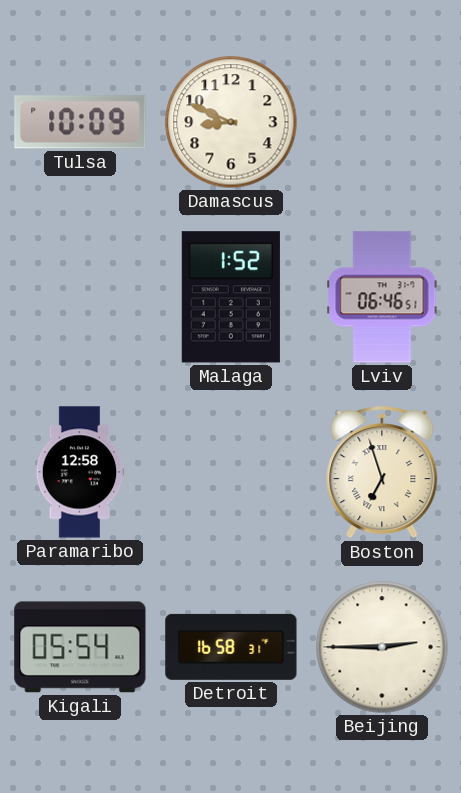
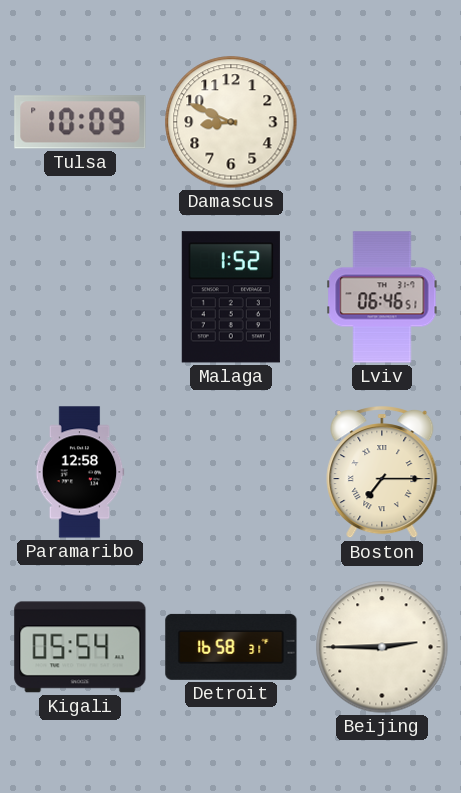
Boston: 6:57 -> 7:15
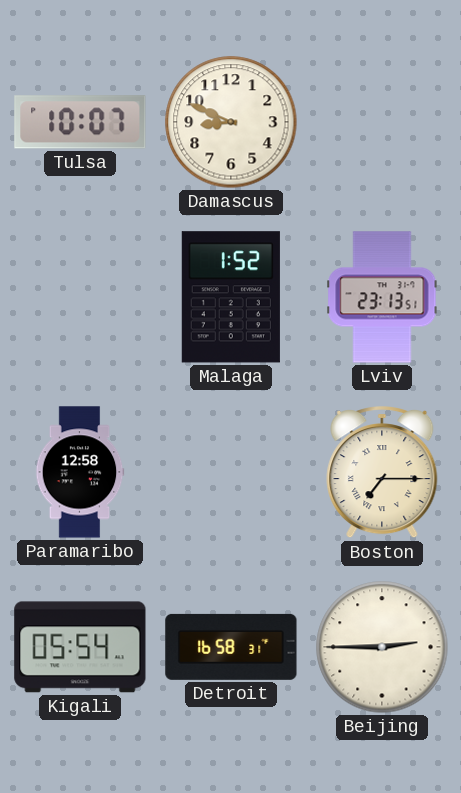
Tulsa: 10:09 -> 10:07
Lviv: 06:46 -> 23:13
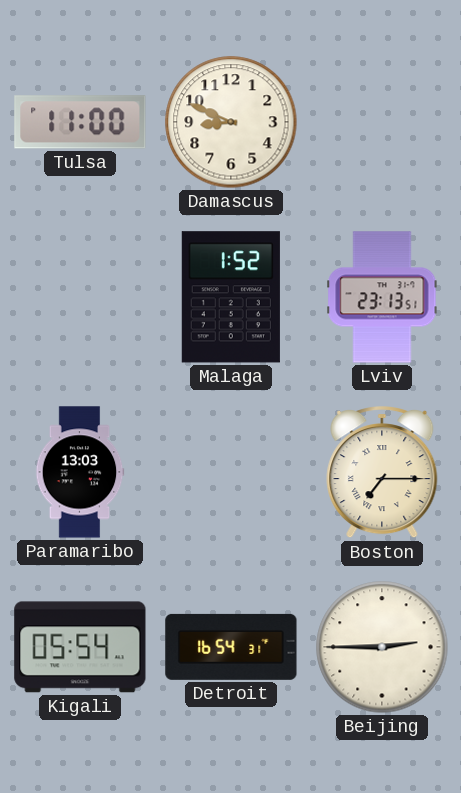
Tulsa: 10:07 -> 11:00
Paramaribo: 12:58 -> 13:03
Detroit: 16:58 -> 16:54
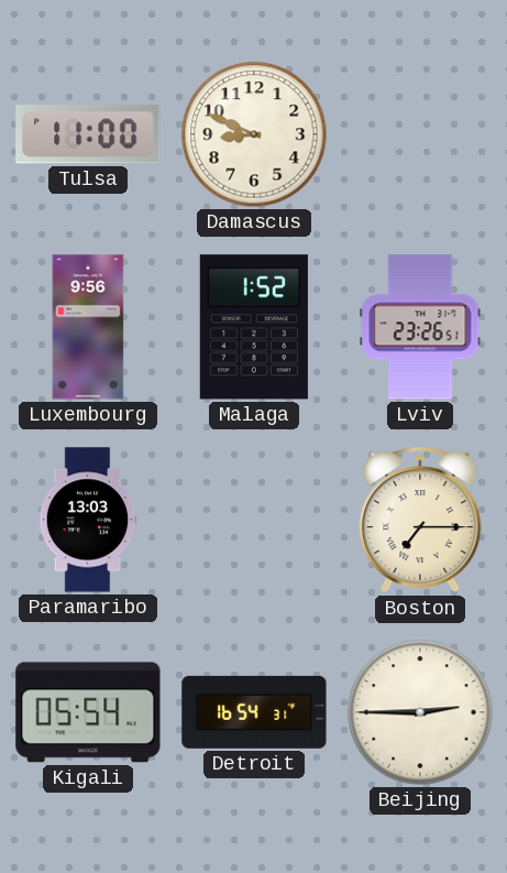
Luxembourg: none -> 9:56
Lviv: 23:13 -> 23:26
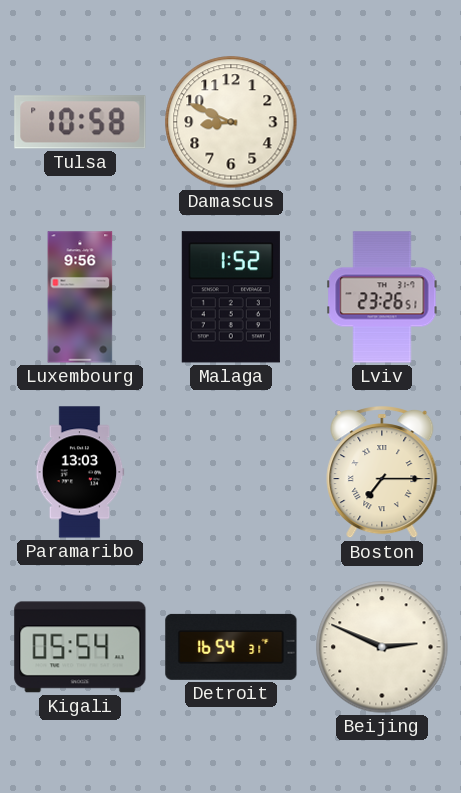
Tulsa: 11:00 -> 10:58
Beijing: 2:45 -> 2:49
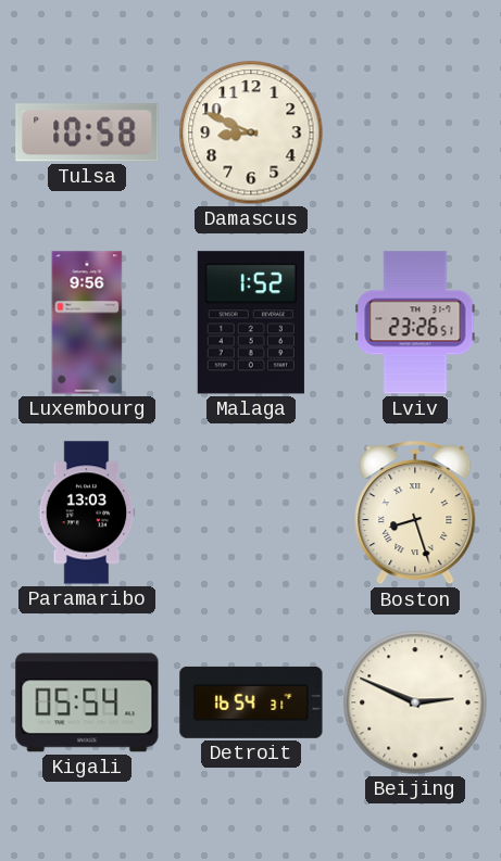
Boston: 7:15 -> 8:27
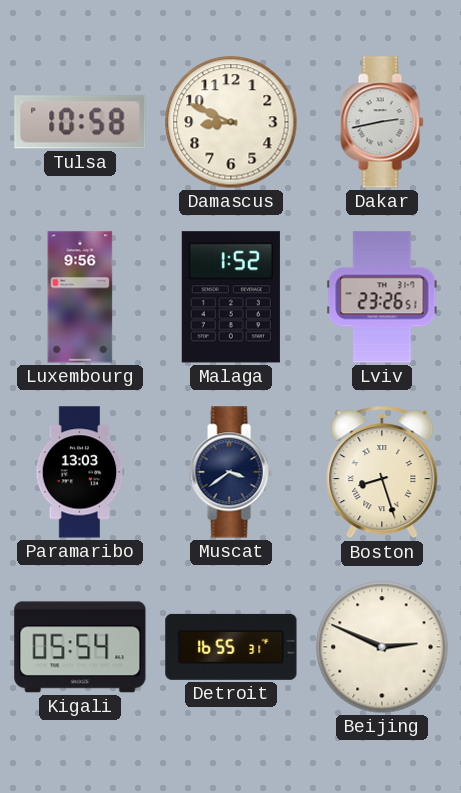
Dakar: none -> 2:43
Muscat: none -> 3:39
Detroit: 16:54 -> 16:55
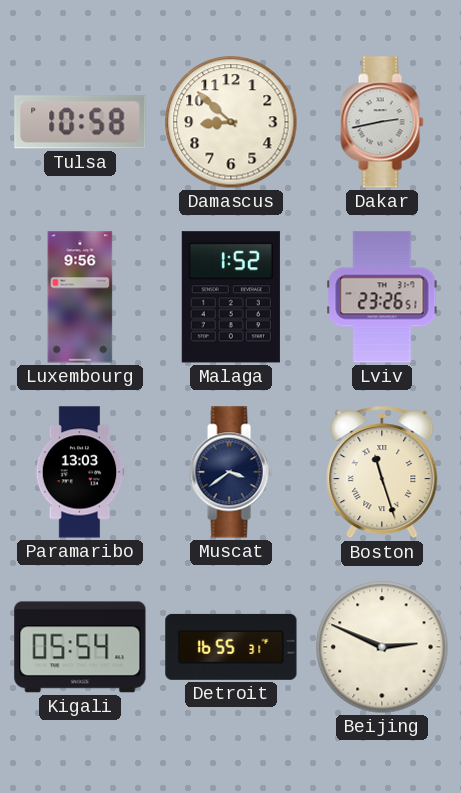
Damascus: 8:49 -> 8:52
Boston: 8:27 -> 11:27
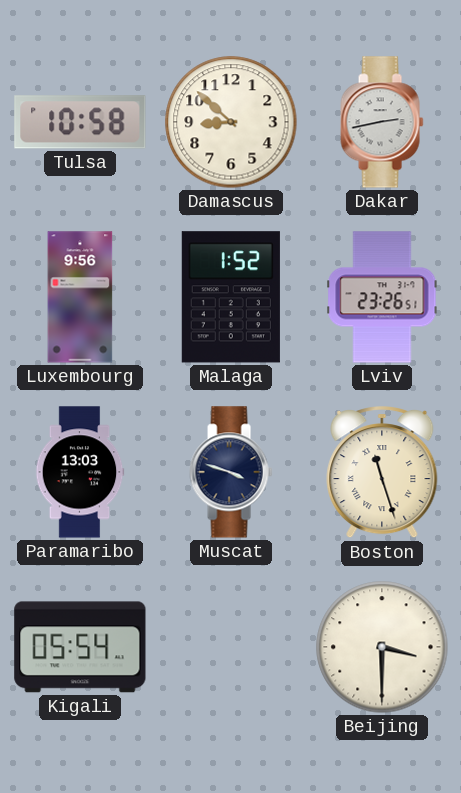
Muscat: 3:39 -> 3:48
Detroit: 16:55 -> none
Beijing: 2:49 -> 3:30
